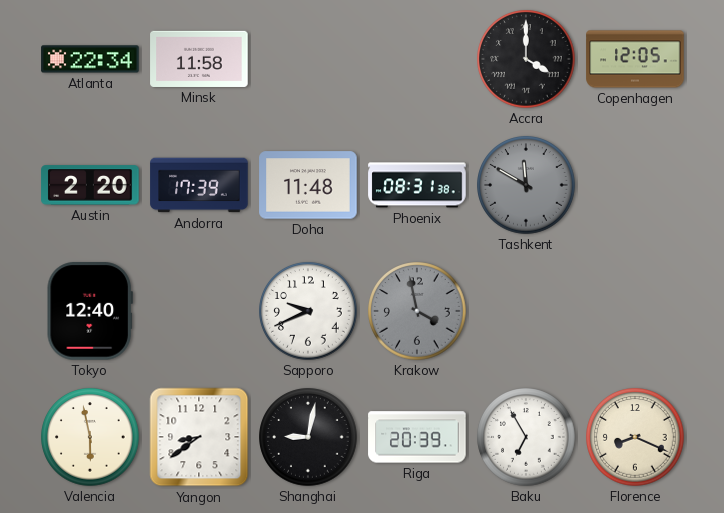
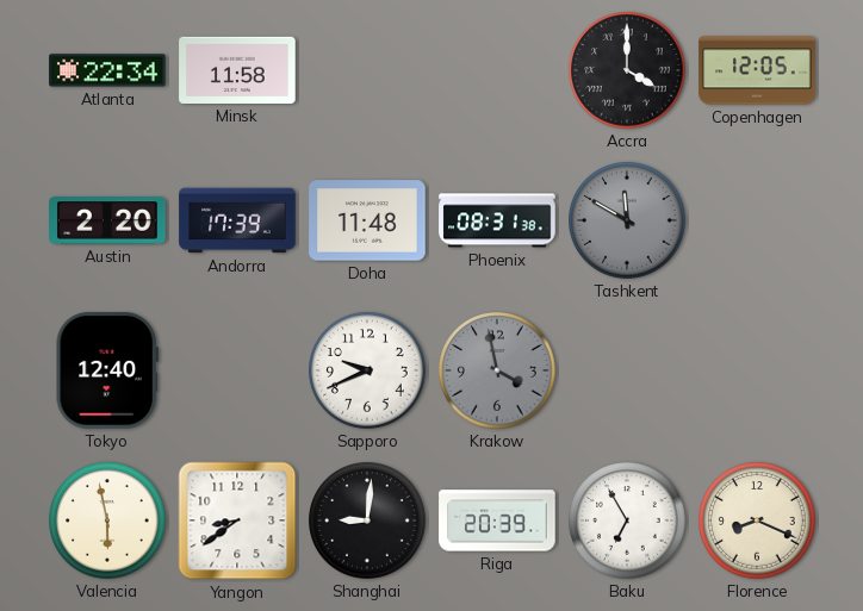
Shanghai: 9:02 -> 9:01
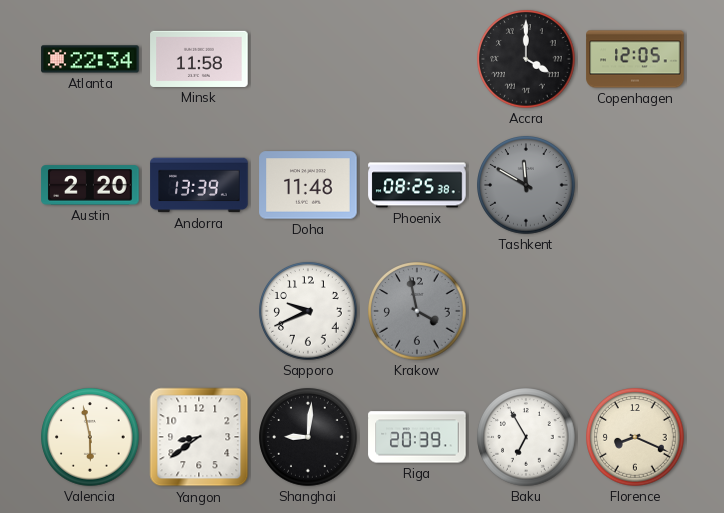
Andorra: 17:39 -> 13:39
Phoenix: 08:31 -> 08:25
Tokyo: 12:40 -> none
